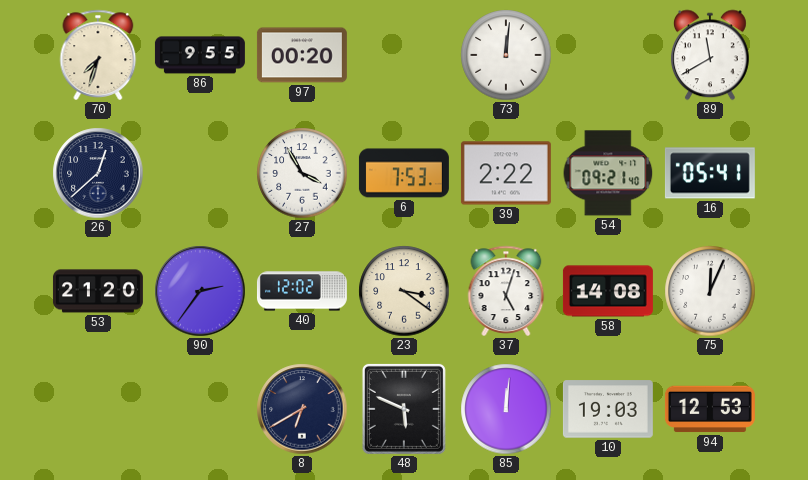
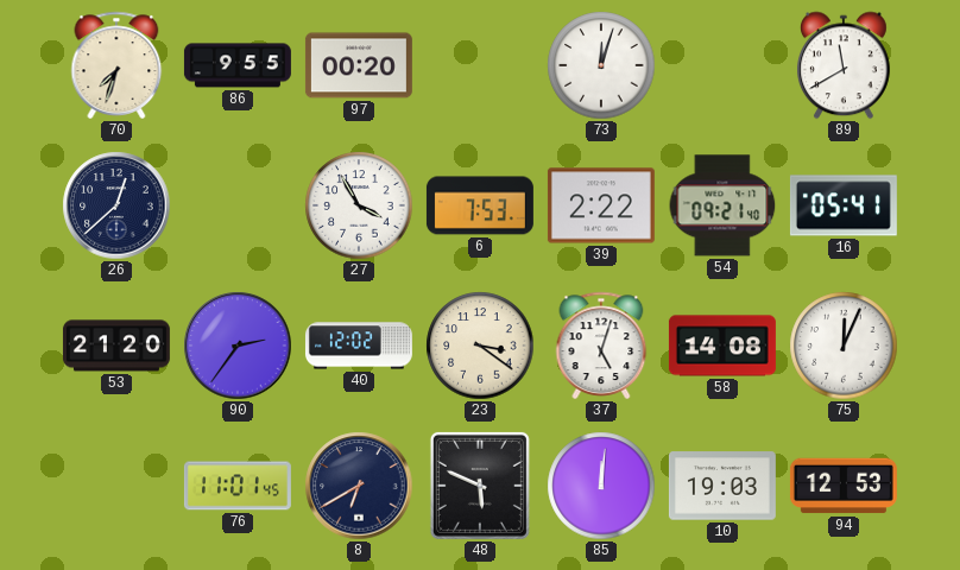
73: 12:01 -> 12:03
76: none -> 11:01
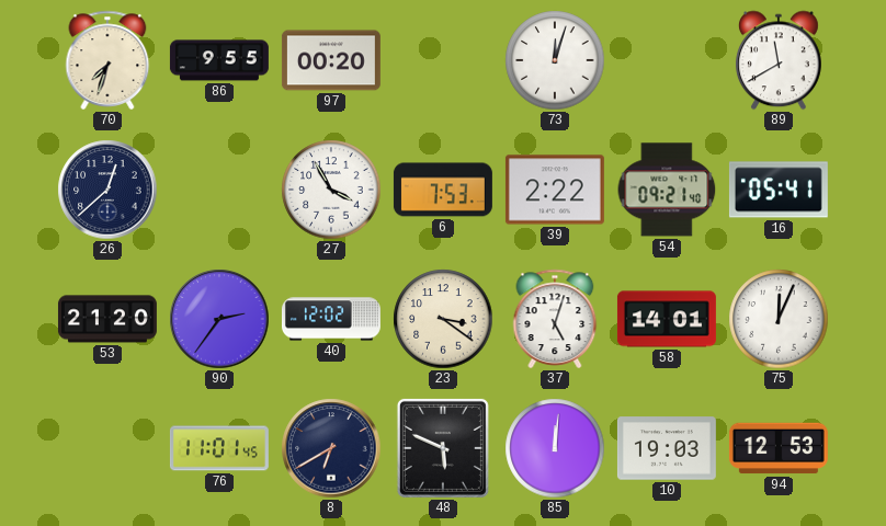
58: 14:08 -> 14:01
